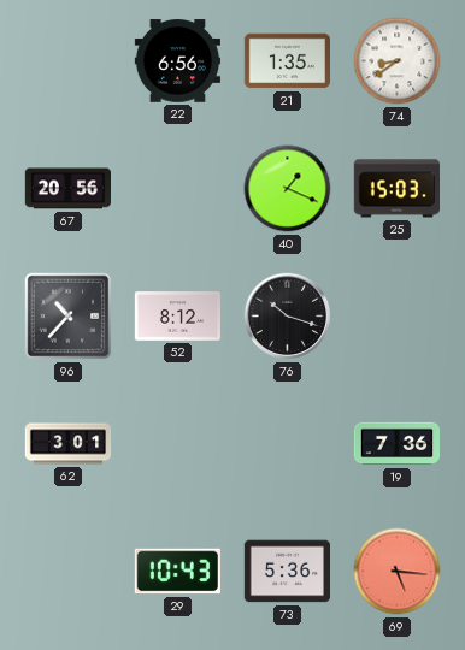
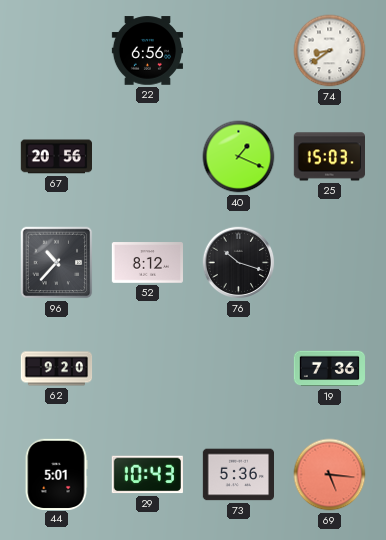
21: 1:35 -> none
62: 3:01 -> 9:20
44: none -> 5:01
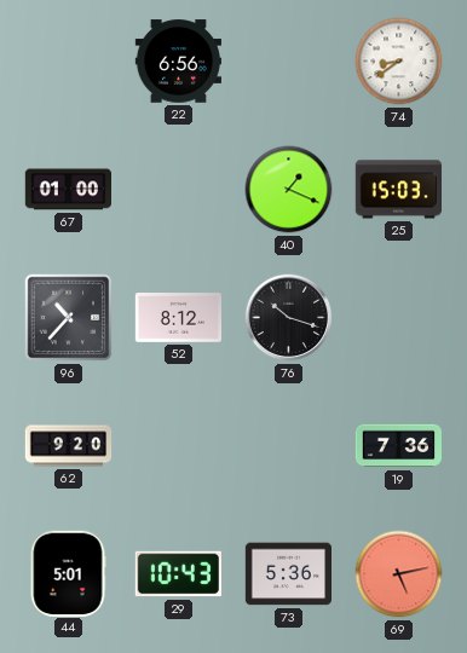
67: 20:56 -> 01:00
69: 5:16 -> 5:13
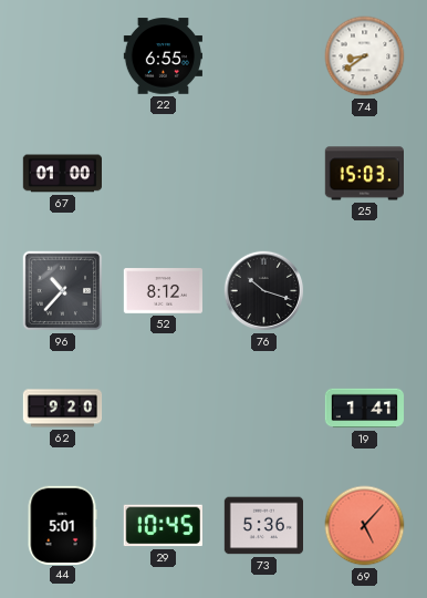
22: 6:56 -> 6:55
40: 1:19 -> none
19: 7:36 -> 1:41
29: 10:43 -> 10:45
69: 5:13 -> 5:07
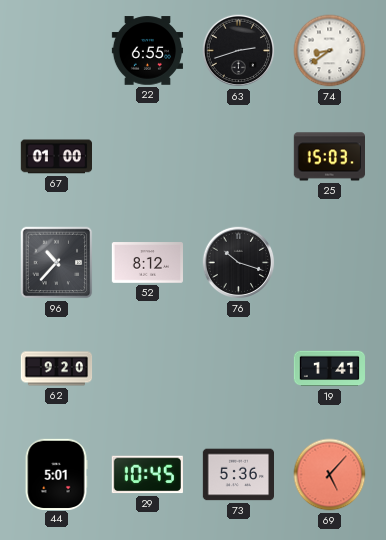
63: none -> 2:42
